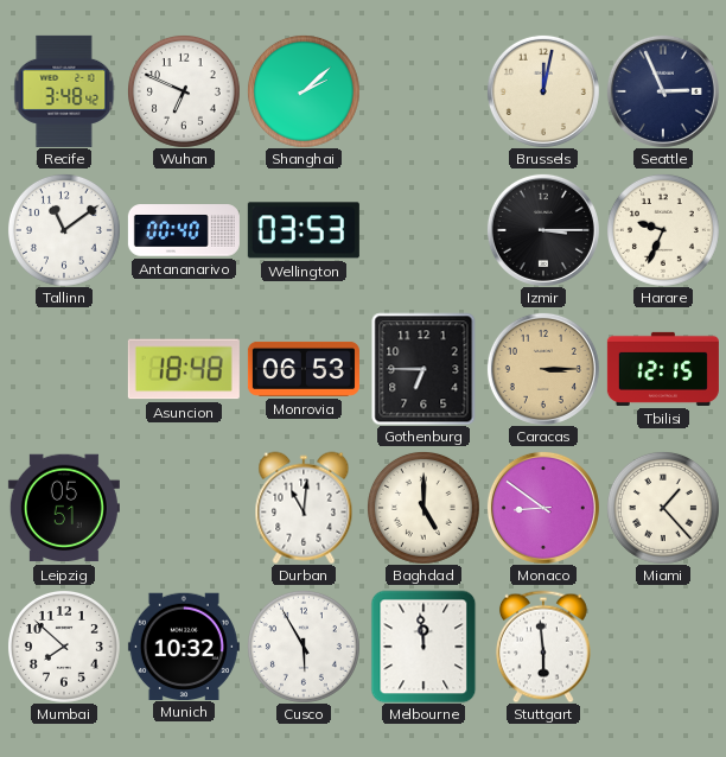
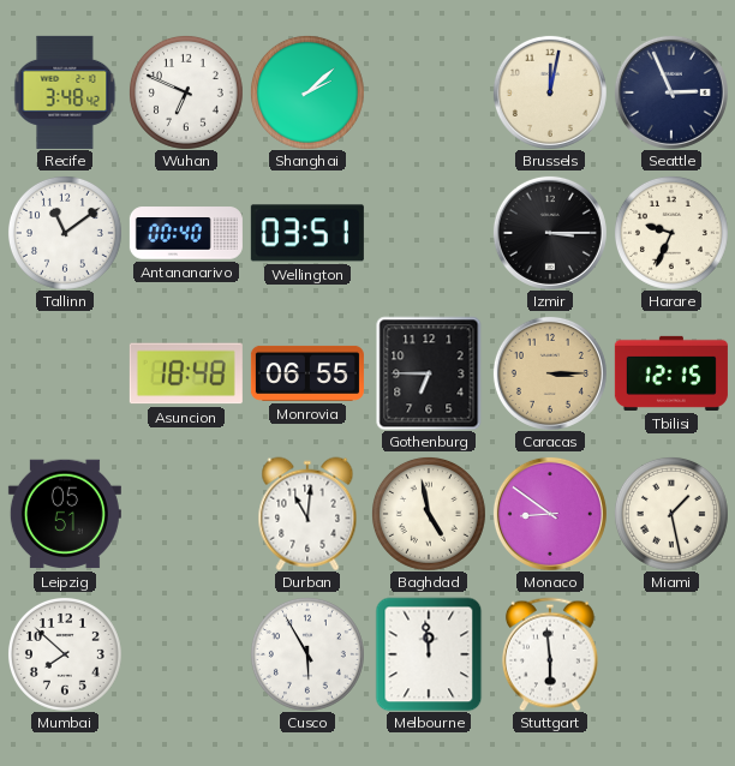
Wellington: 03:53 -> 03:51
Monrovia: 06:53 -> 06:55
Baghdad: 5:00 -> 4:58
Miami: 1:23 -> 1:28
Munich: 10:32 -> none
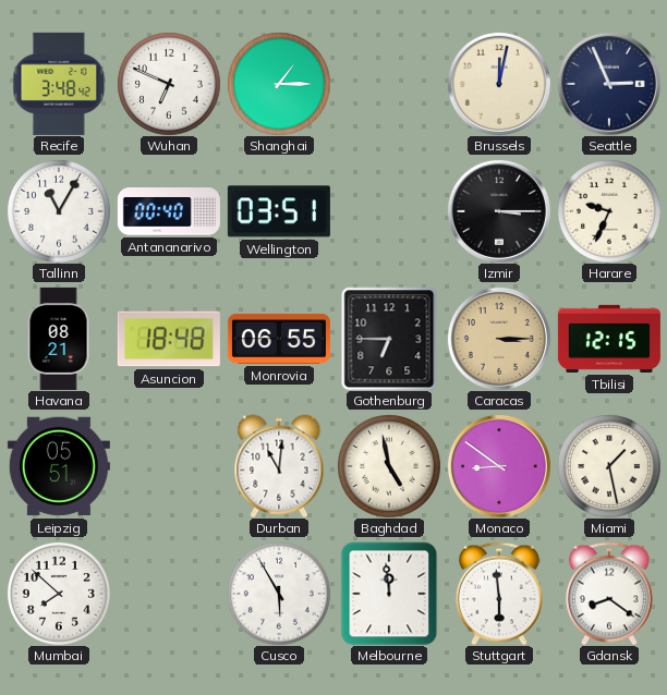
Shanghai: 2:08 -> 1:15
Tallinn: 11:09 -> 11:05
Havana: none -> 08:21
Gdansk: none -> 8:21
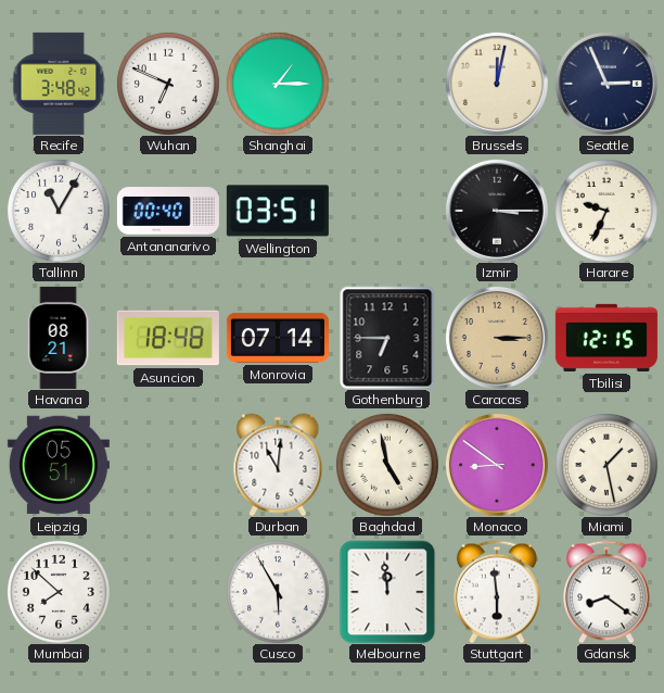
Monrovia: 06:55 -> 07:14
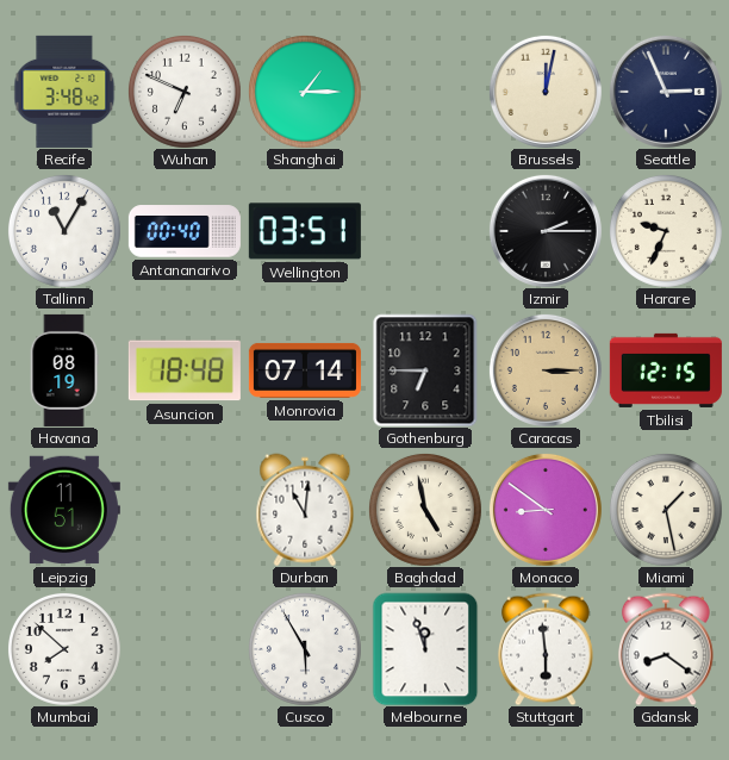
Izmir: 3:15 -> 2:15
Havana: 08:21 -> 08:19
Leipzig: 05:51 -> 11:51
Melbourne: 11:59 -> 11:57
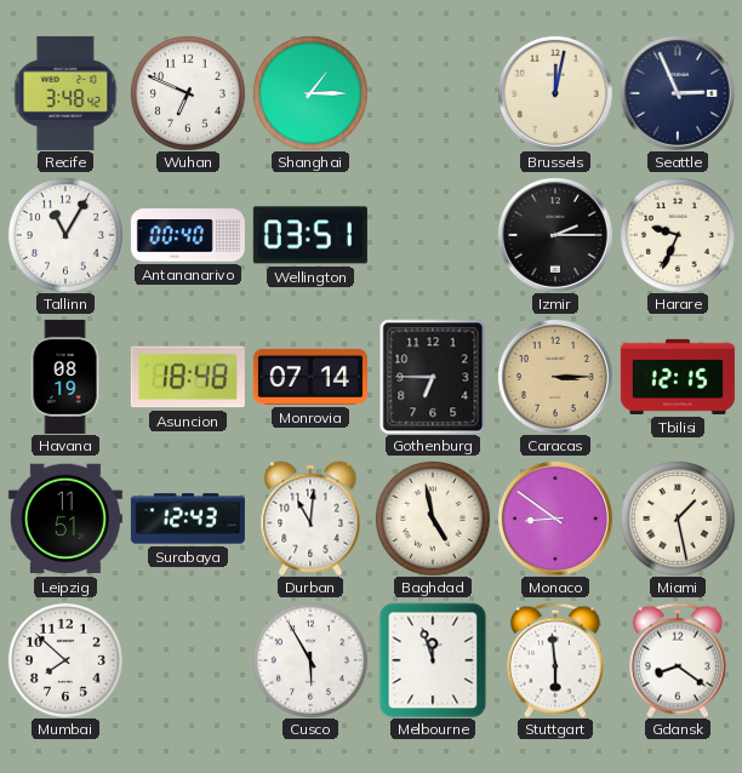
Surabaya: none -> 12:43
